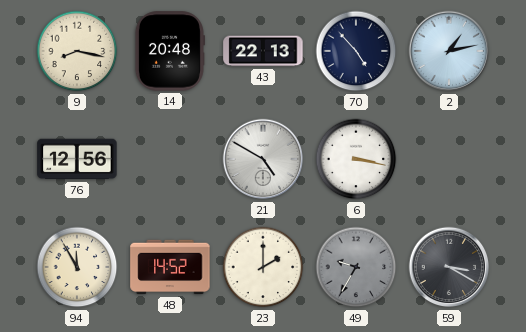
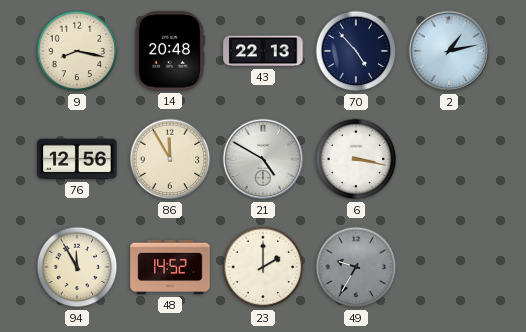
86: none -> 11:55
59: 3:20 -> none
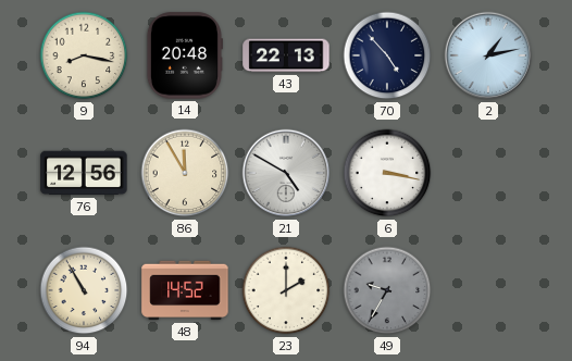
94: 11:55 -> 10:55
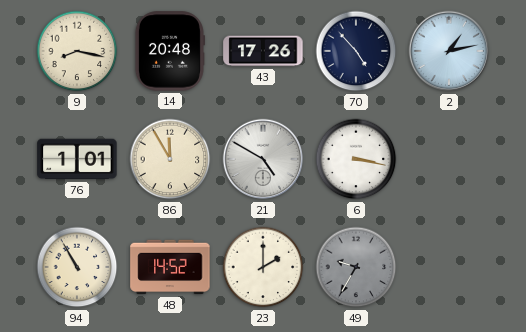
43: 22:13 -> 17:26
76: 12:56 -> 1:01
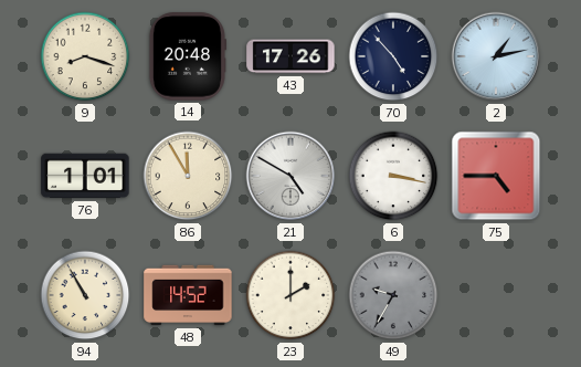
9: 8:17 -> 8:18
75: none -> 4:45
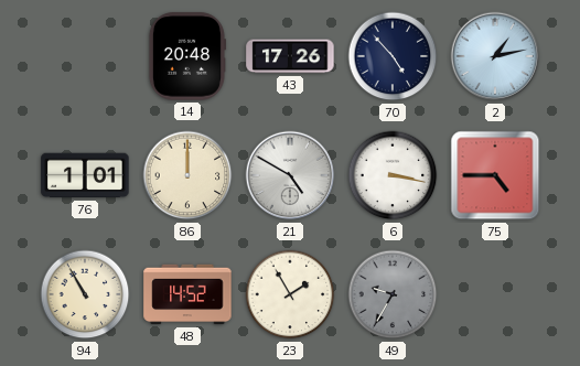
9: 8:18 -> none
86: 11:55 -> 12:00
23: 2:00 -> 1:55
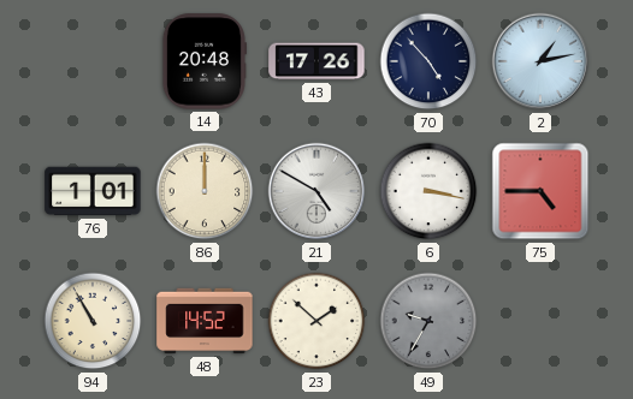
23: 1:55 -> 1:52
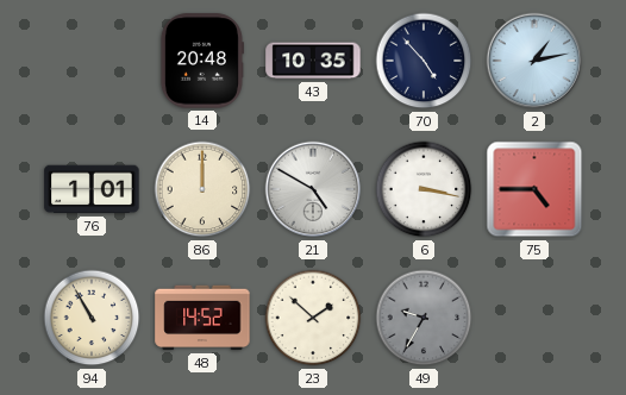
43: 17:26 -> 10:35
